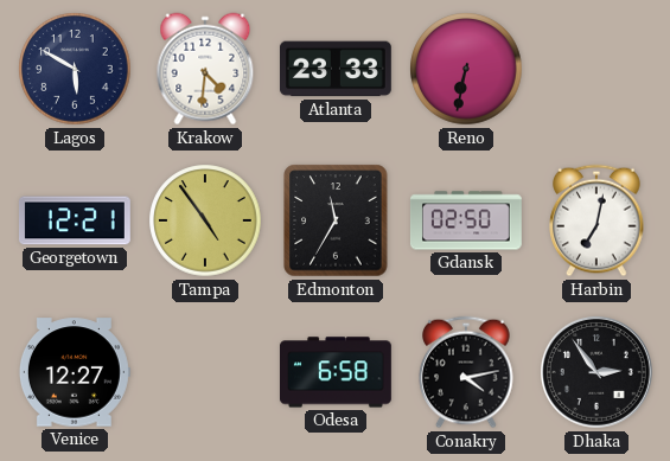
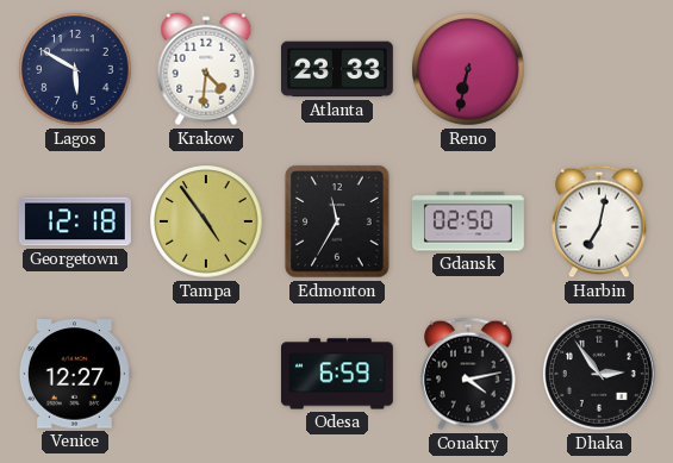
Georgetown: 12:21 -> 12:18
Odesa: 6:58 -> 6:59
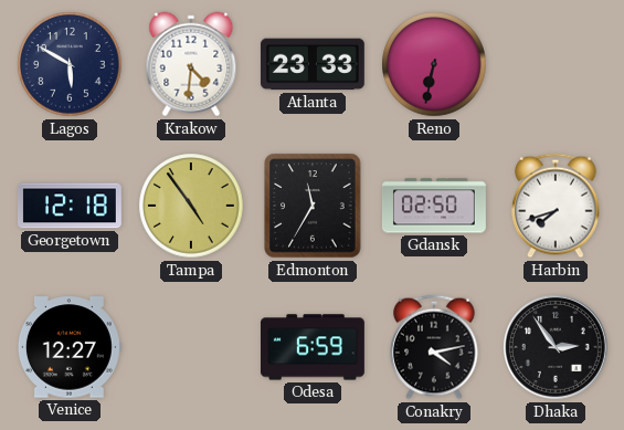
Harbin: 7:02 -> 7:42
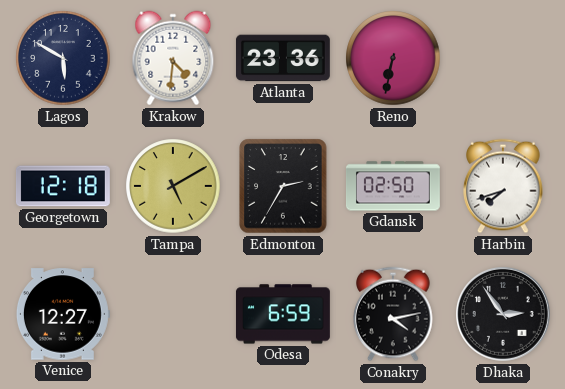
Atlanta: 23:33 -> 23:36
Tampa: 4:54 -> 5:10
Edmonton: 11:35 -> 2:35
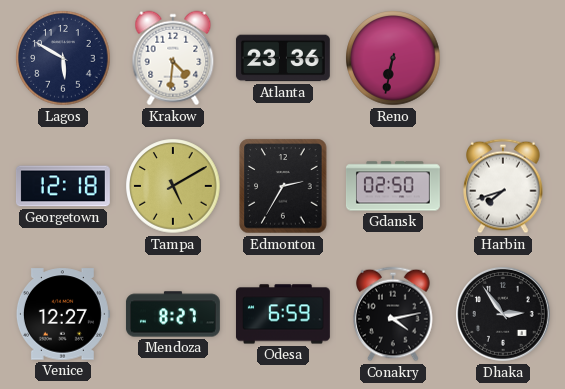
Mendoza: none -> 8:27
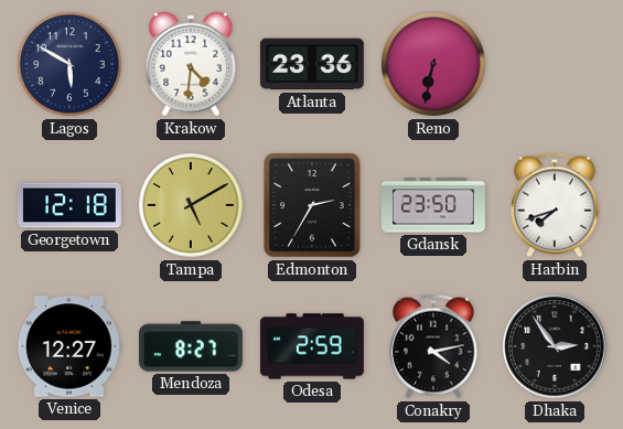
Gdansk: 02:50 -> 23:50
Odesa: 6:59 -> 2:59
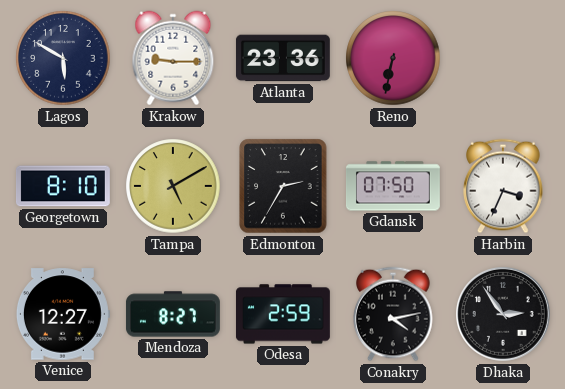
Krakow: 4:31 -> 9:15
Georgetown: 12:18 -> 8:10
Gdansk: 23:50 -> 07:50
Harbin: 7:42 -> 3:34
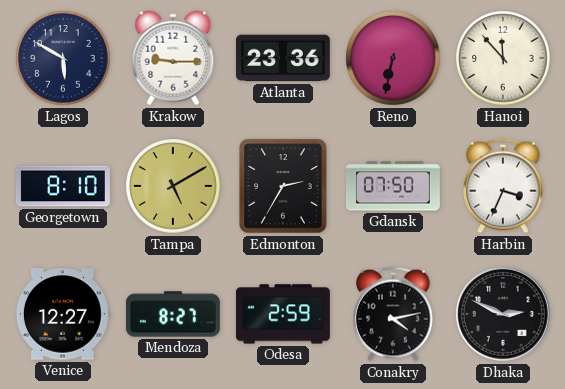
Hanoi: none -> 11:53
Dhaka: 2:54 -> 2:49
